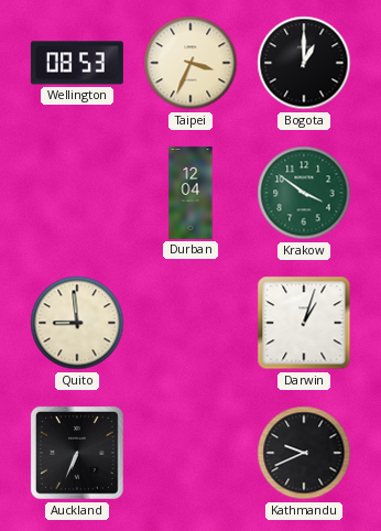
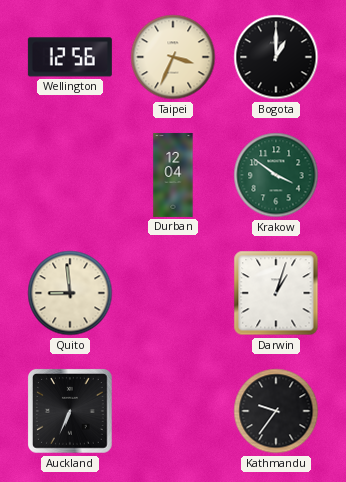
Wellington: 08:53 -> 12:56
Kathmandu: 9:41 -> 9:36
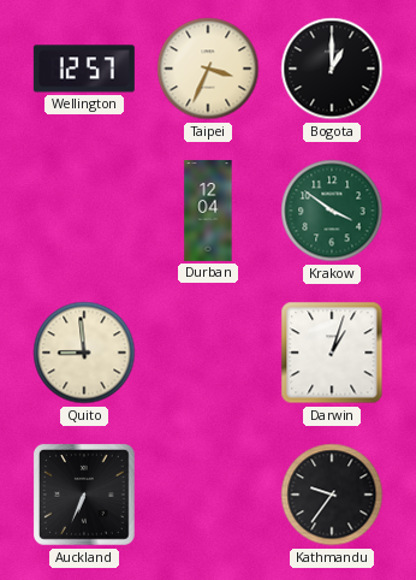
Wellington: 12:56 -> 12:57
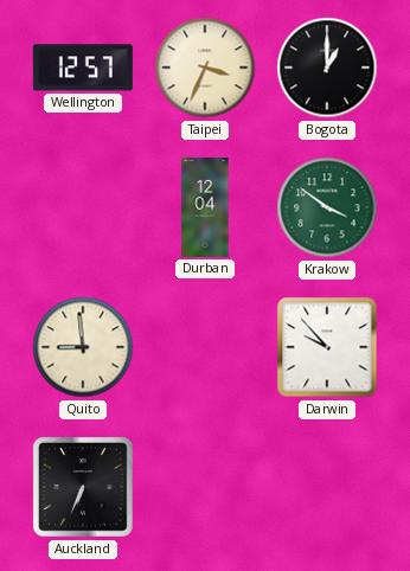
Darwin: 1:03 -> 9:53
Kathmandu: 9:36 -> none
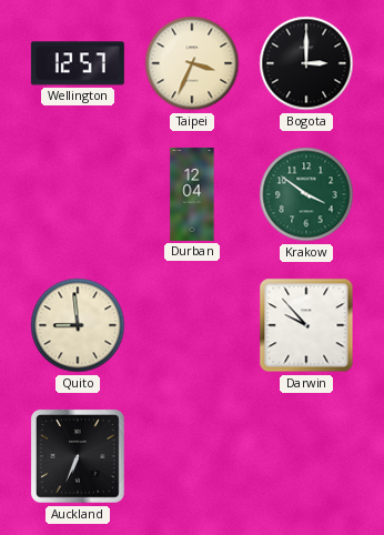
Bogota: 1:00 -> 3:00
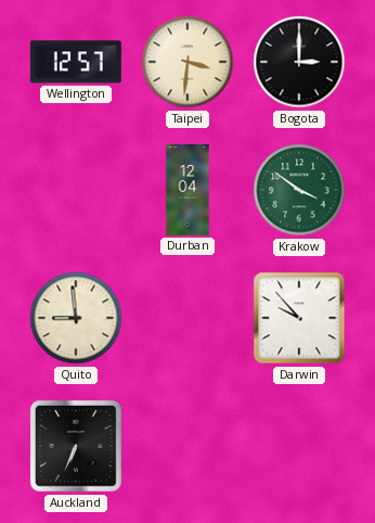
Taipei: 3:34 -> 3:31
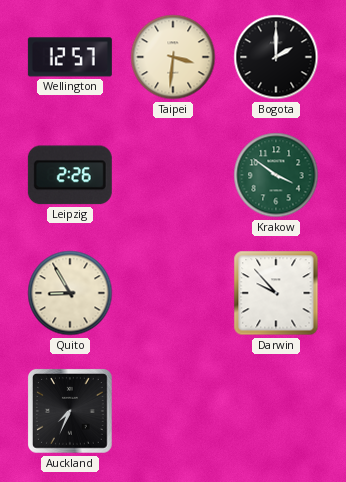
Bogota: 3:00 -> 2:00
Leipzig: none -> 2:26
Durban: 12:04 -> none
Quito: 8:59 -> 8:55
Auckland: 6:34 -> 7:34
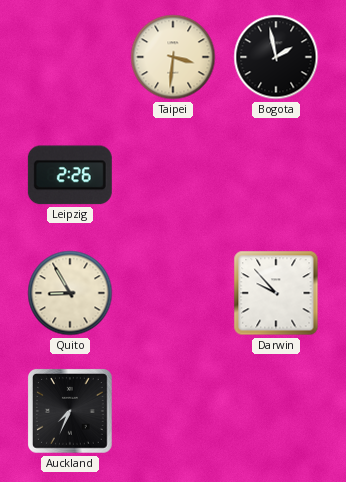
Wellington: 12:57 -> none
Bogota: 2:00 -> 1:58
Krakow: 3:51 -> none
